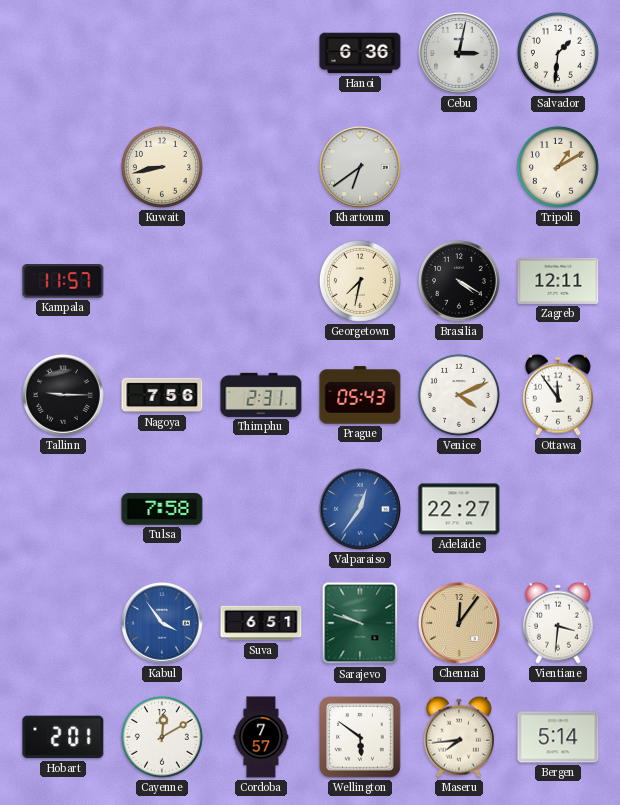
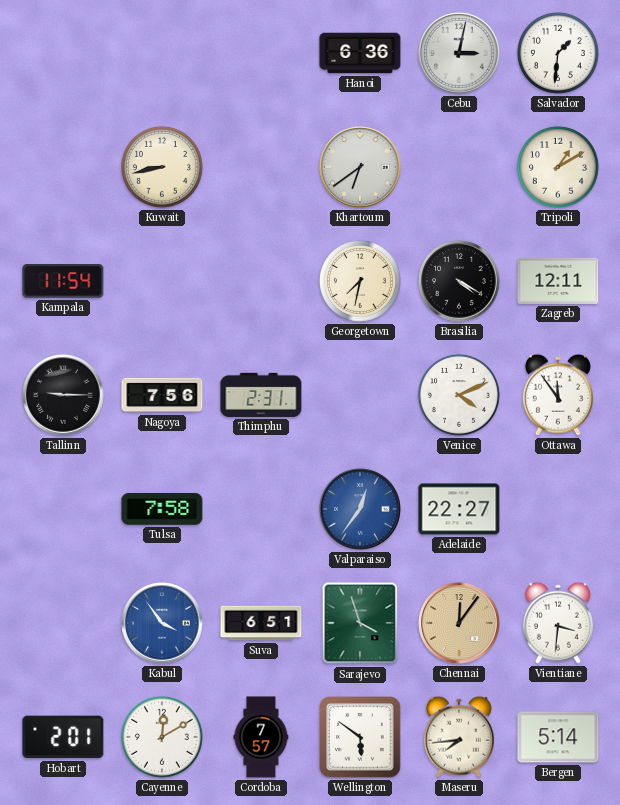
Kampala: 11:57 -> 11:54
Prague: 05:43 -> none
Sarajevo: 9:48 -> 3:57
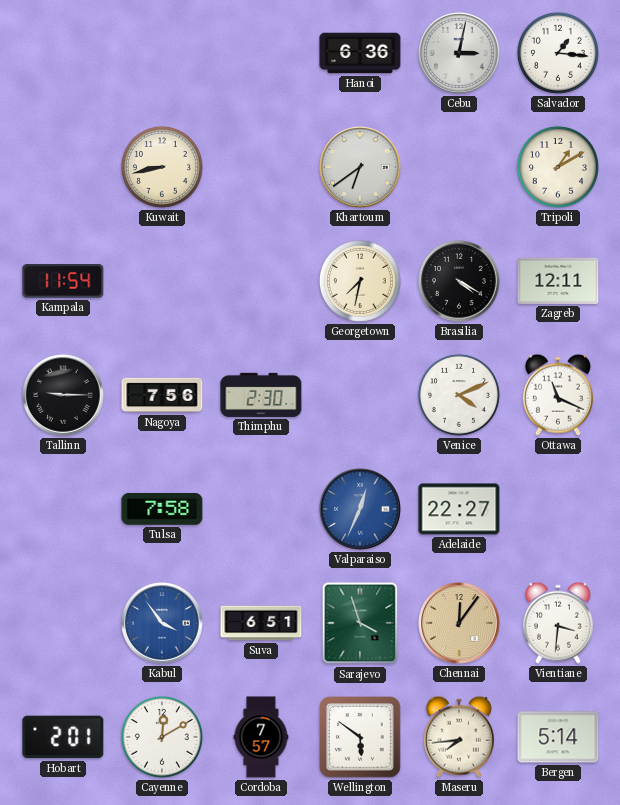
Salvador: 1:31 -> 1:16
Thimphu: 2:31 -> 2:30
Ottawa: 11:54 -> 11:19
Valparaiso: 12:36 -> 12:34
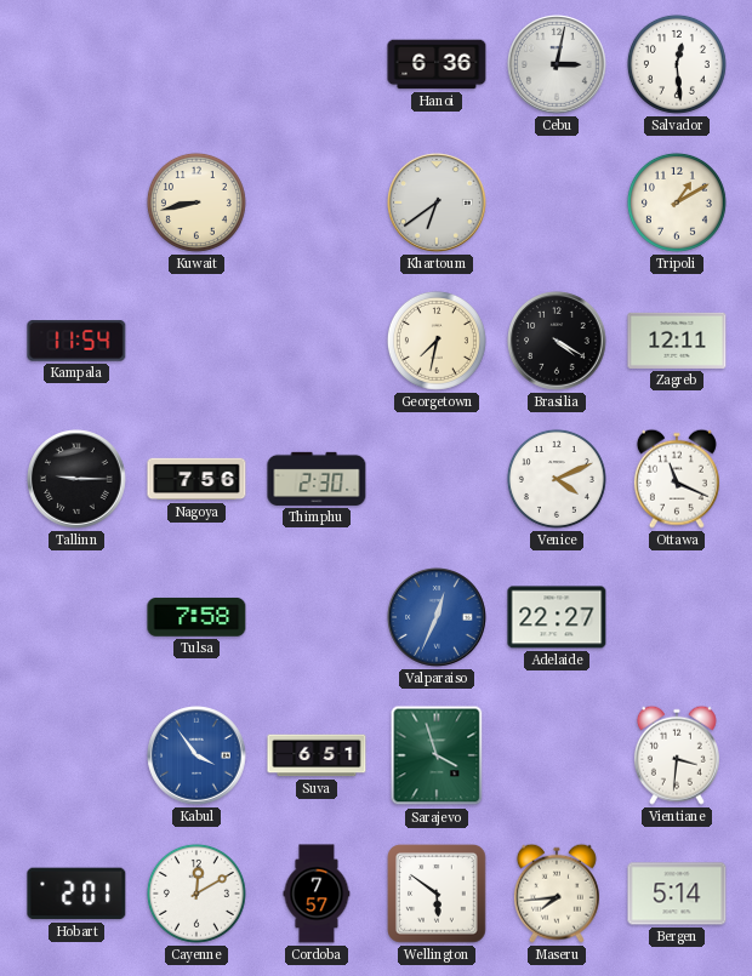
Salvador: 1:16 -> 12:29
Chennai: 12:06 -> none
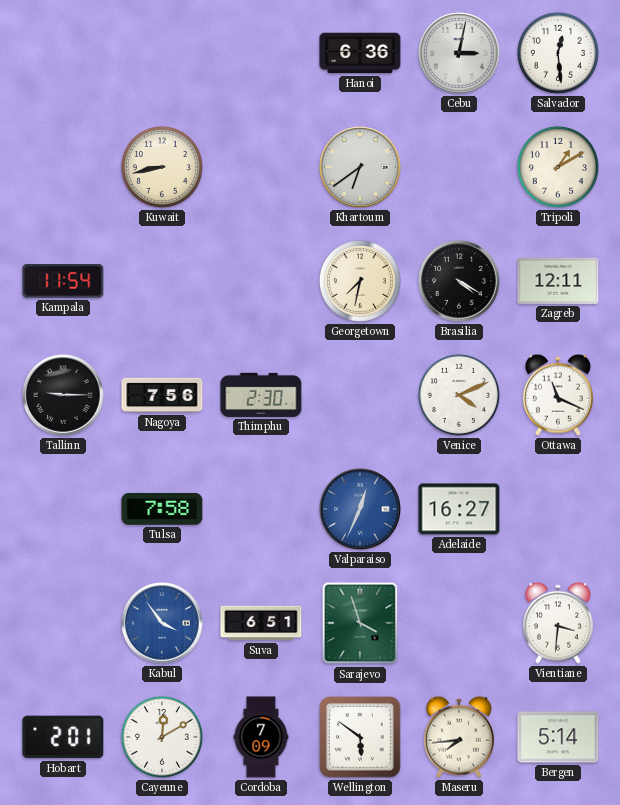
Adelaide: 22:27 -> 16:27
Cordoba: 7:57 -> 7:09
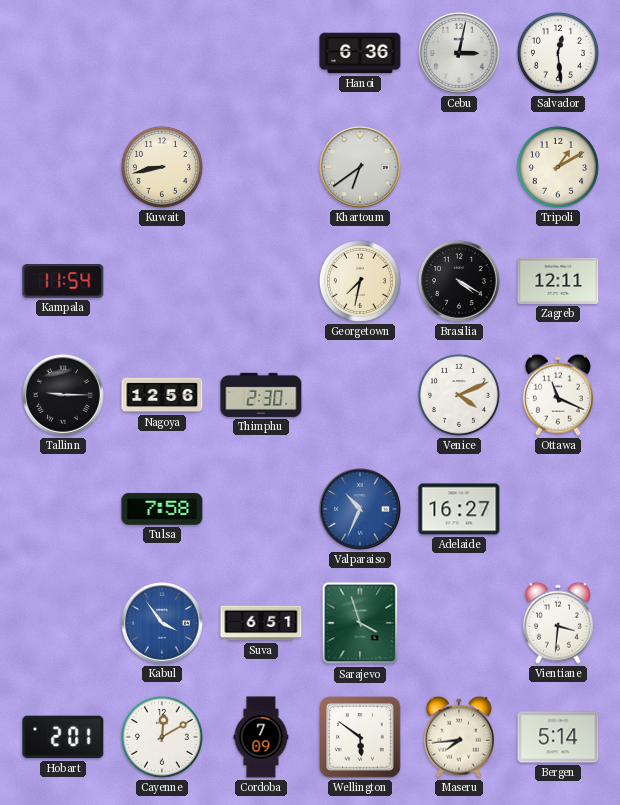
Nagoya: 7:56 -> 12:56
Valparaiso: 12:34 -> 10:34
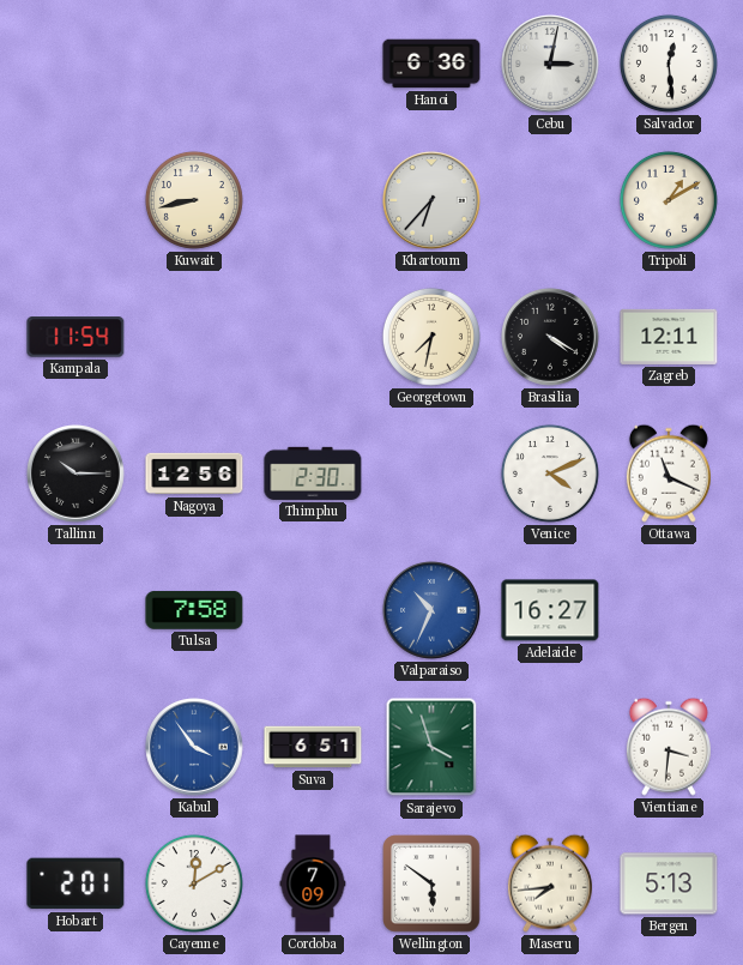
Khartoum: 6:39 -> 6:37
Tallinn: 9:15 -> 10:15
Bergen: 5:14 -> 5:13
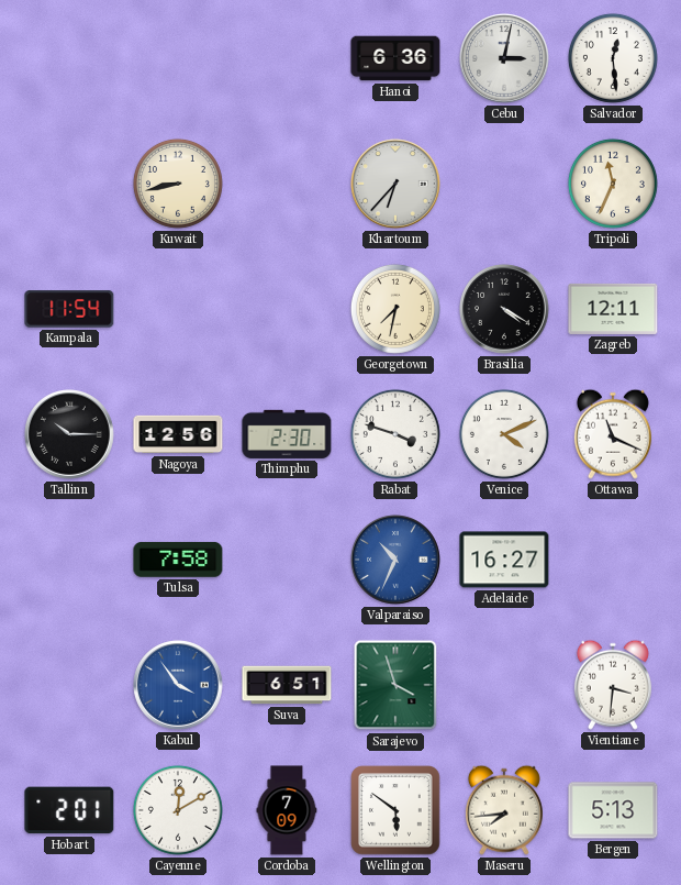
Tripoli: 1:10 -> 11:34
Rabat: none -> 3:48
